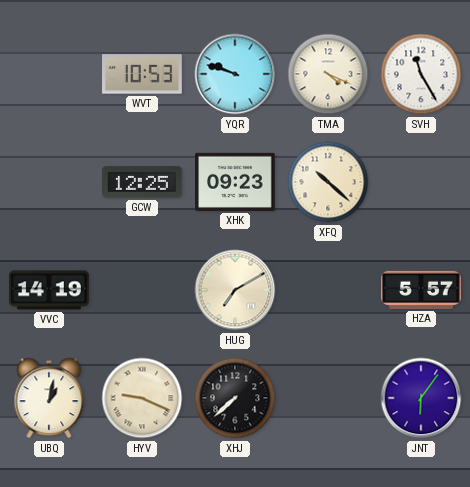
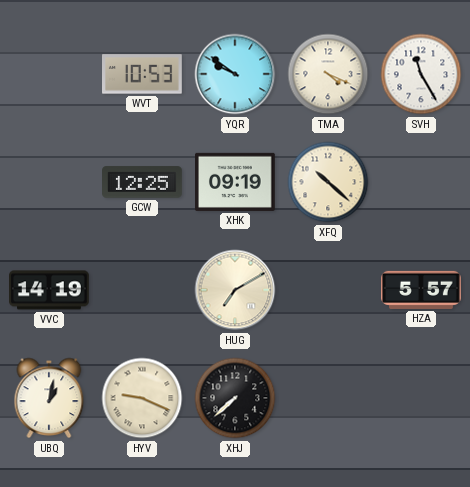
YQR: 9:48 -> 9:51
XHK: 09:23 -> 09:19
JNT: 6:06 -> none
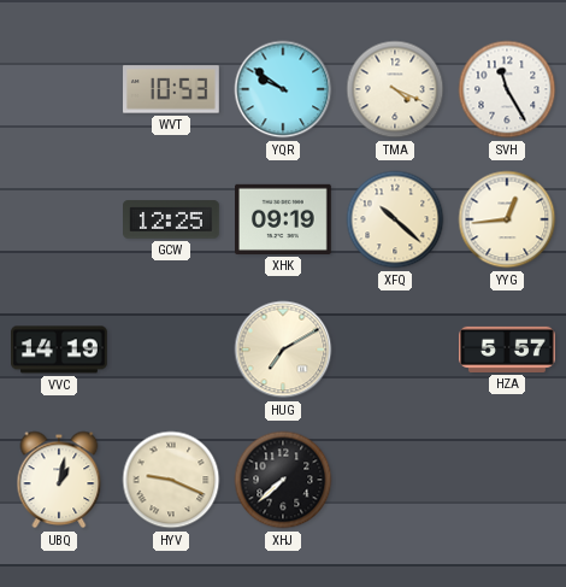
YYG: none -> 12:44
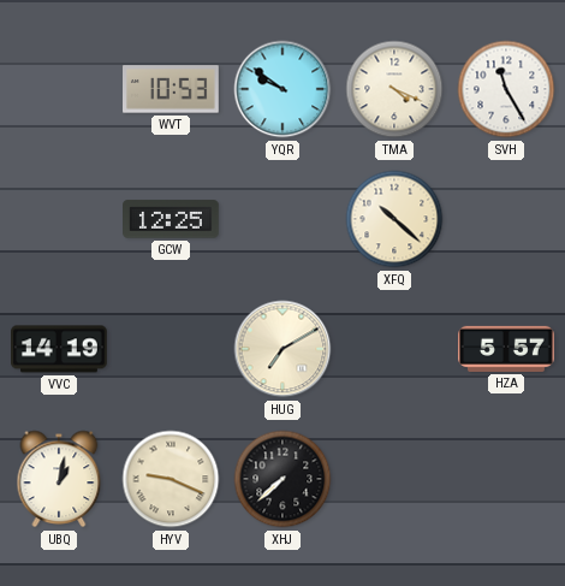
XHK: 09:19 -> none
YYG: 12:44 -> none
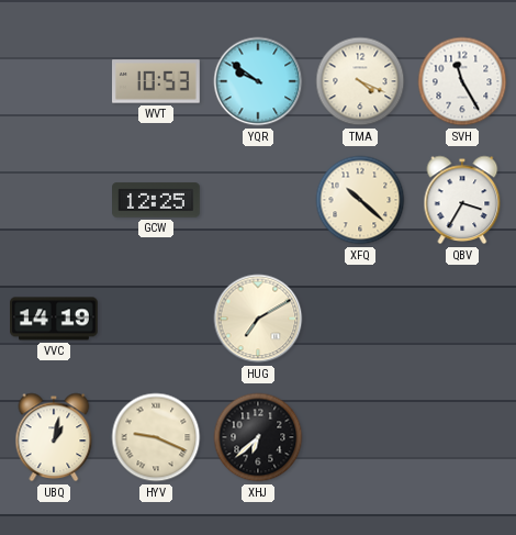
QBV: none -> 3:35
HZA: 5:57 -> none
XHJ: 7:38 -> 6:38
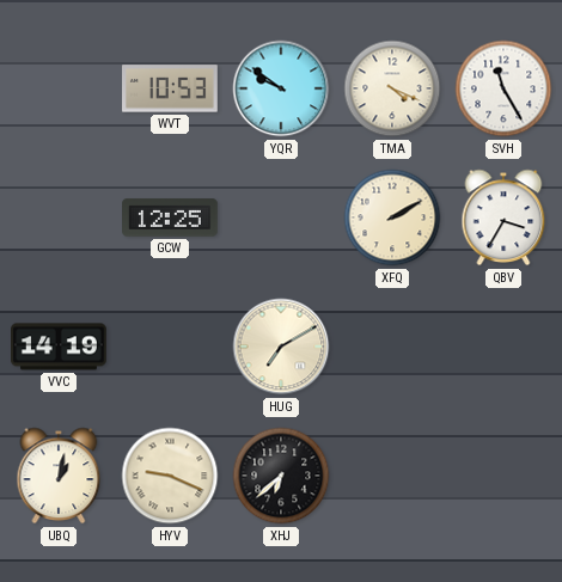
XFQ: 10:22 -> 2:10
